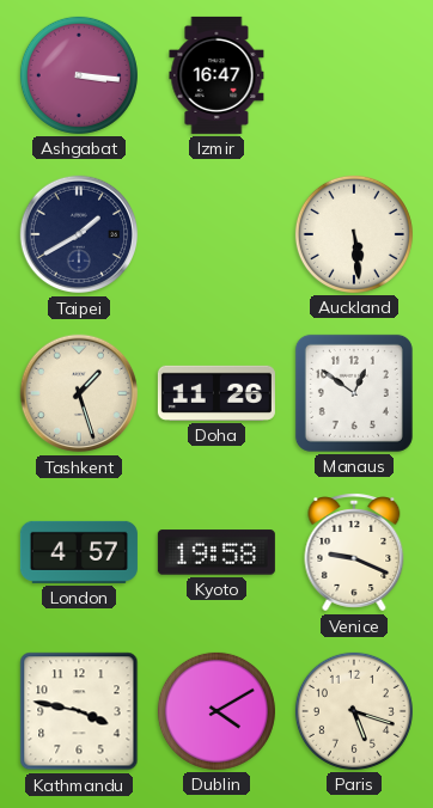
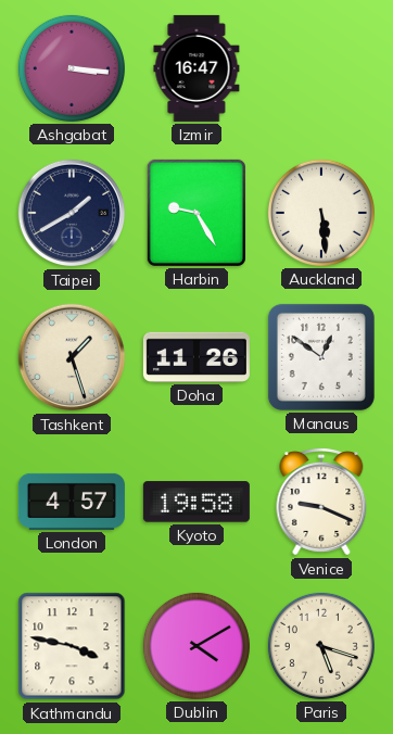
Harbin: none -> 9:25
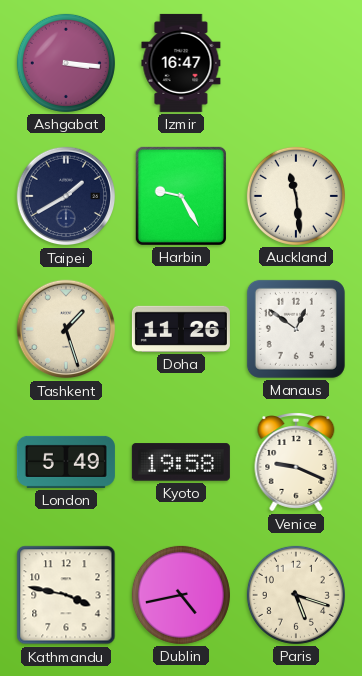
Auckland: 5:29 -> 11:29
London: 4:57 -> 5:49
Dublin: 4:10 -> 4:43
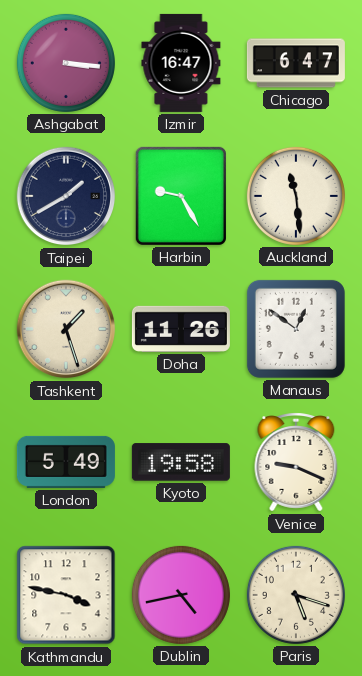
Chicago: none -> 6:47
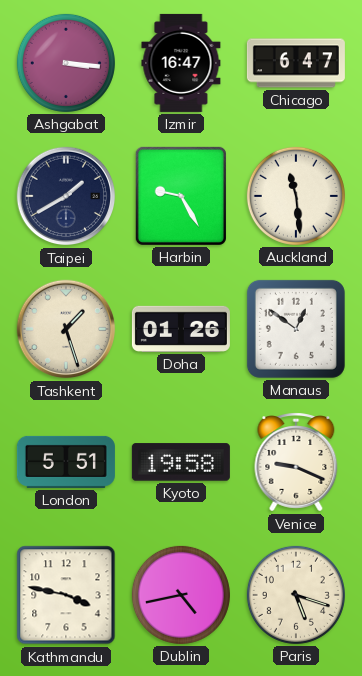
Doha: 11:26 -> 01:26
London: 5:49 -> 5:51
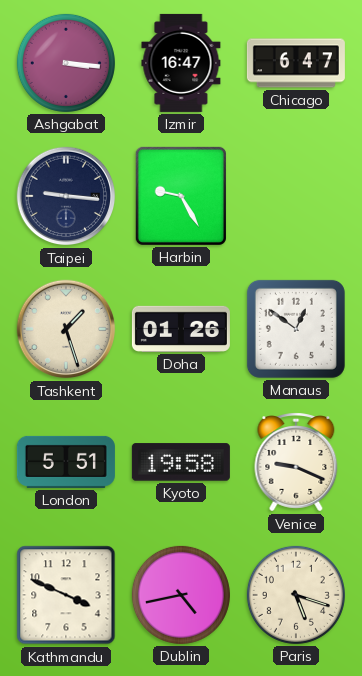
Taipei: 1:40 -> 9:16
Auckland: 11:29 -> none
Kathmandu: 3:47 -> 3:49
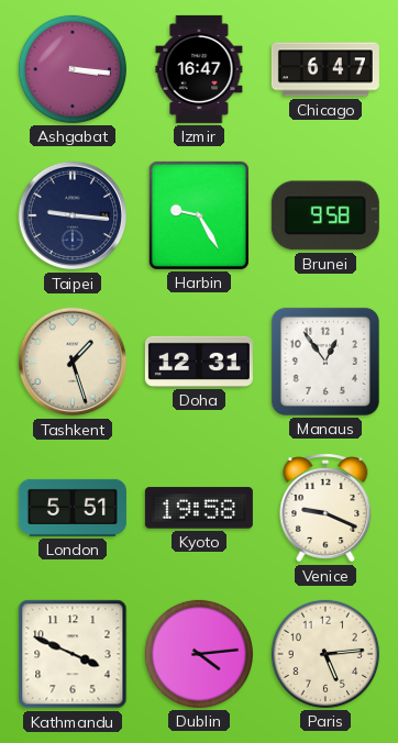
Brunei: none -> 9:58
Doha: 01:26 -> 12:31
Manaus: 12:51 -> 12:54
Dublin: 4:43 -> 4:14
Paris: 5:18 -> 5:14
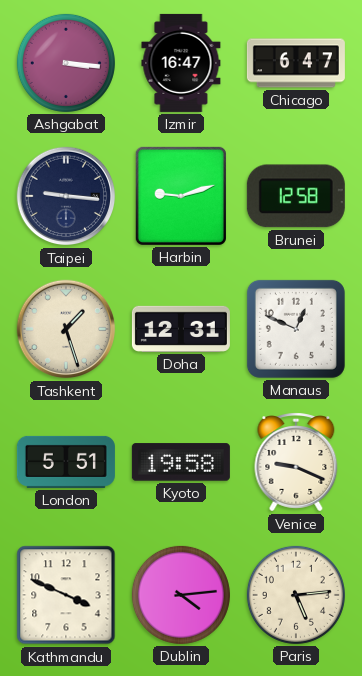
Harbin: 9:25 -> 9:12
Brunei: 9:58 -> 12:58
Manaus: 12:54 -> 12:49
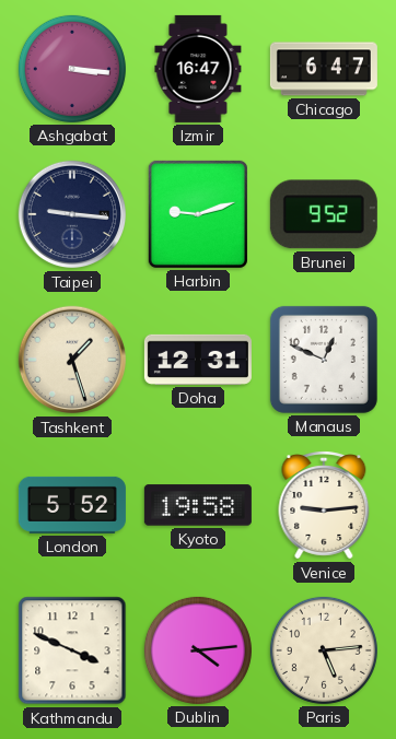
Brunei: 12:58 -> 9:52
London: 5:51 -> 5:52
Venice: 9:19 -> 9:14
